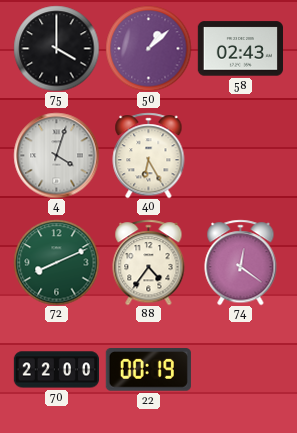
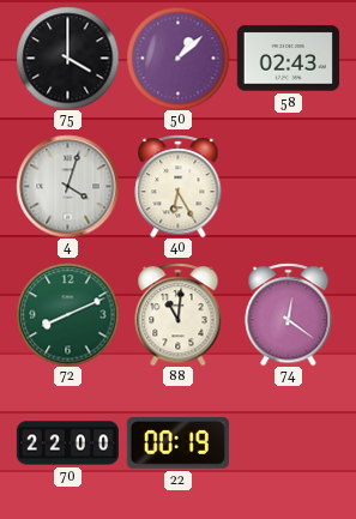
88: 4:36 -> 11:01
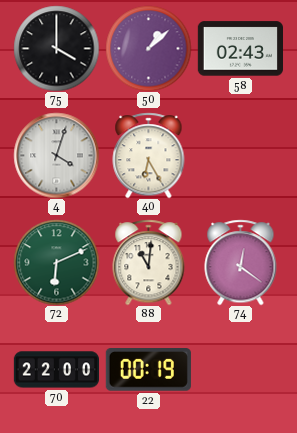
72: 8:11 -> 6:11
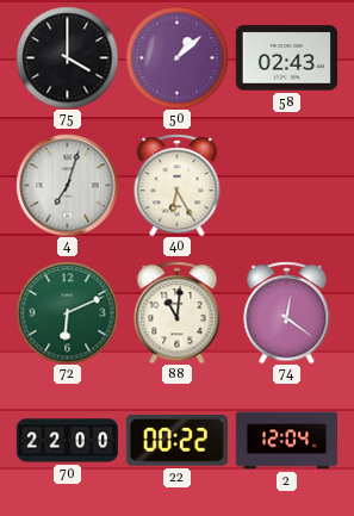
4: 4:03 -> 7:03
22: 00:19 -> 00:22
2: none -> 12:04
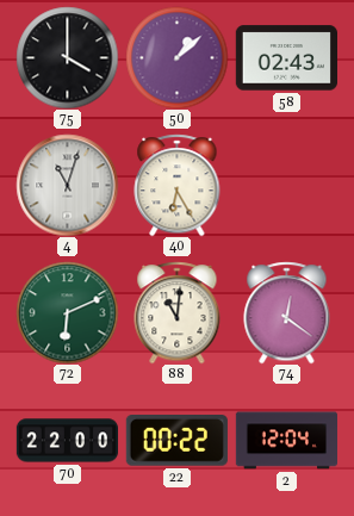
4: 7:03 -> 11:03
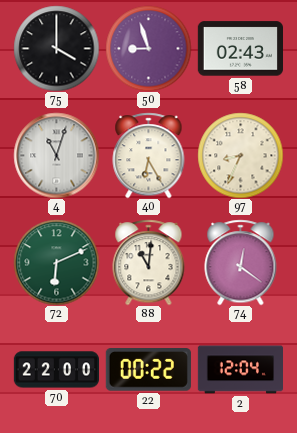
50: 1:08 -> 8:57
97: none -> 8:34
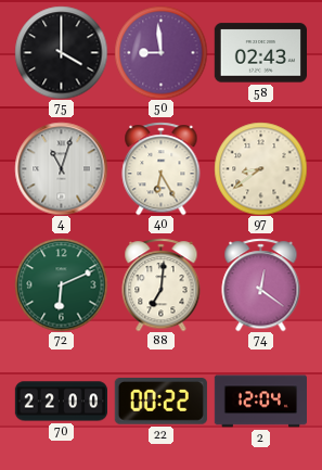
50: 8:57 -> 8:59
97: 8:34 -> 8:39
88: 11:01 -> 7:01
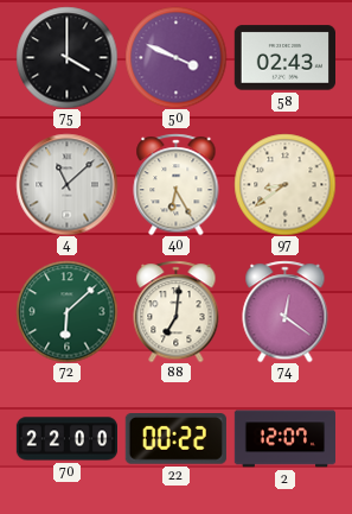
50: 8:59 -> 3:49
4: 11:03 -> 11:08
72: 6:11 -> 6:08
2: 12:04 -> 12:07
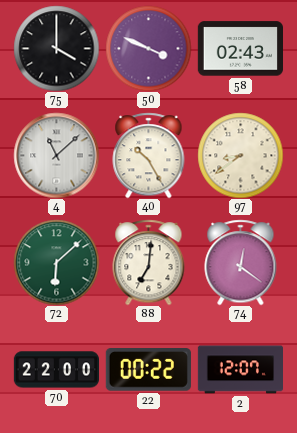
40: 6:25 -> 10:25
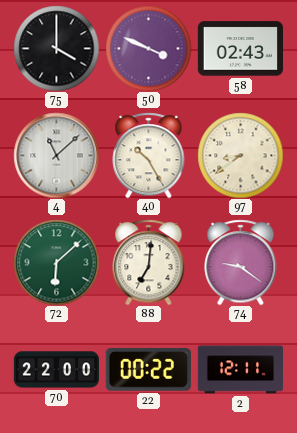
74: 12:21 -> 9:21
2: 12:07 -> 12:11
